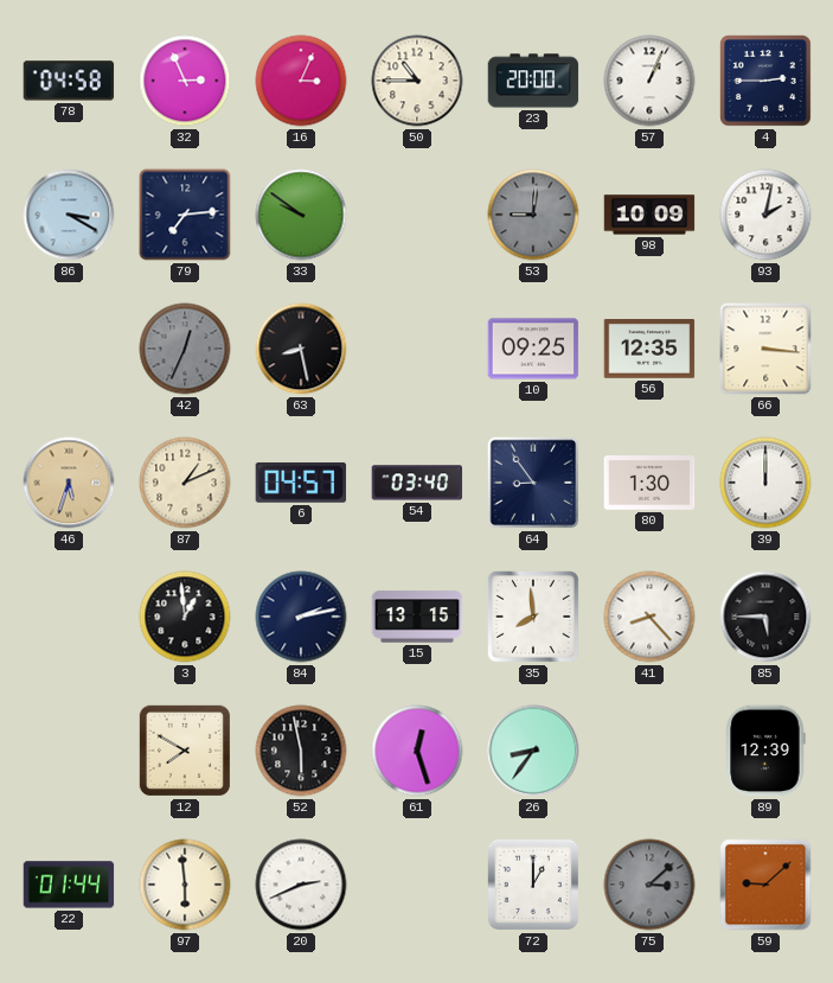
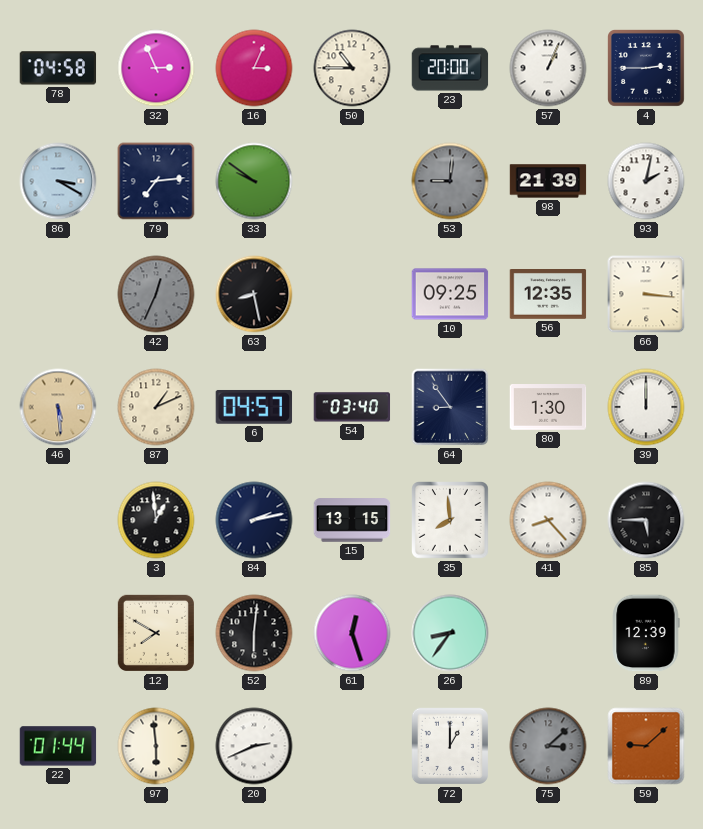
98: 10:09 -> 21:39
46: 5:33 -> 5:29
52: 5:58 -> 6:01
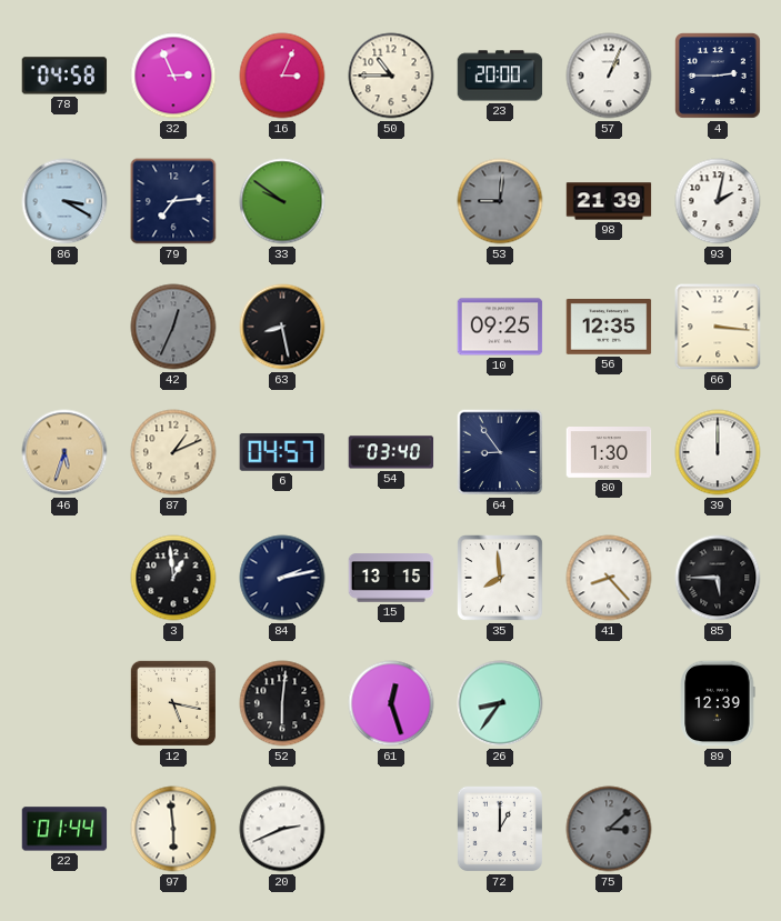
46: 5:29 -> 5:33
12: 7:50 -> 5:17
59: 9:08 -> none
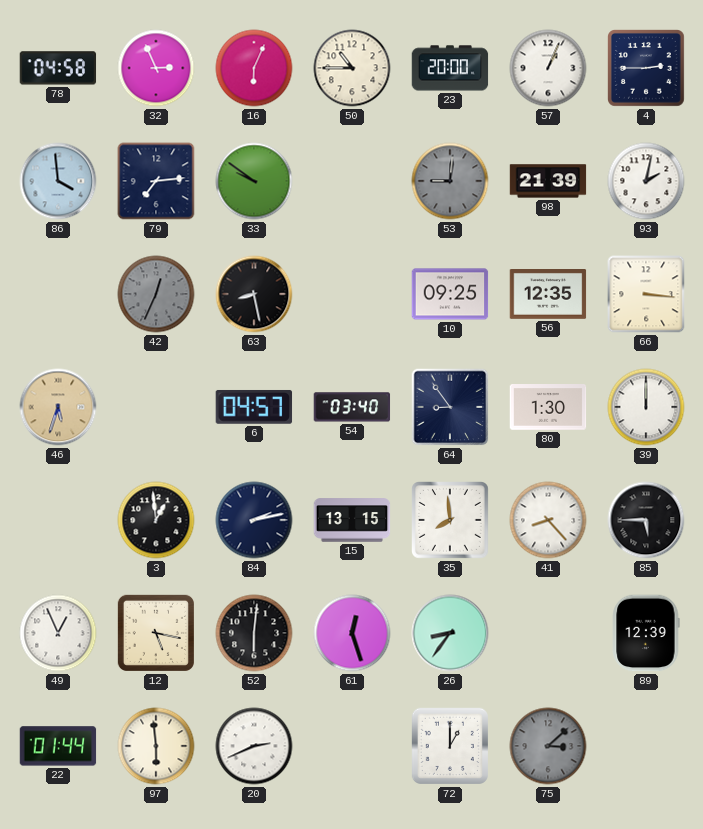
16: 3:04 -> 6:04
86: 3:20 -> 3:59
87: 1:11 -> none
49: none -> 12:56
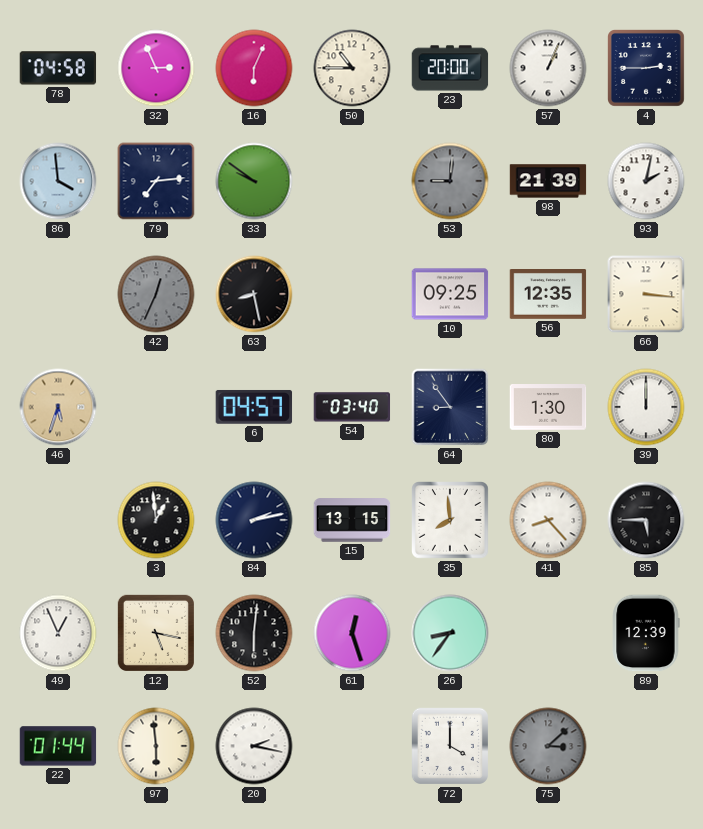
20: 2:41 -> 2:17
72: 1:00 -> 4:00
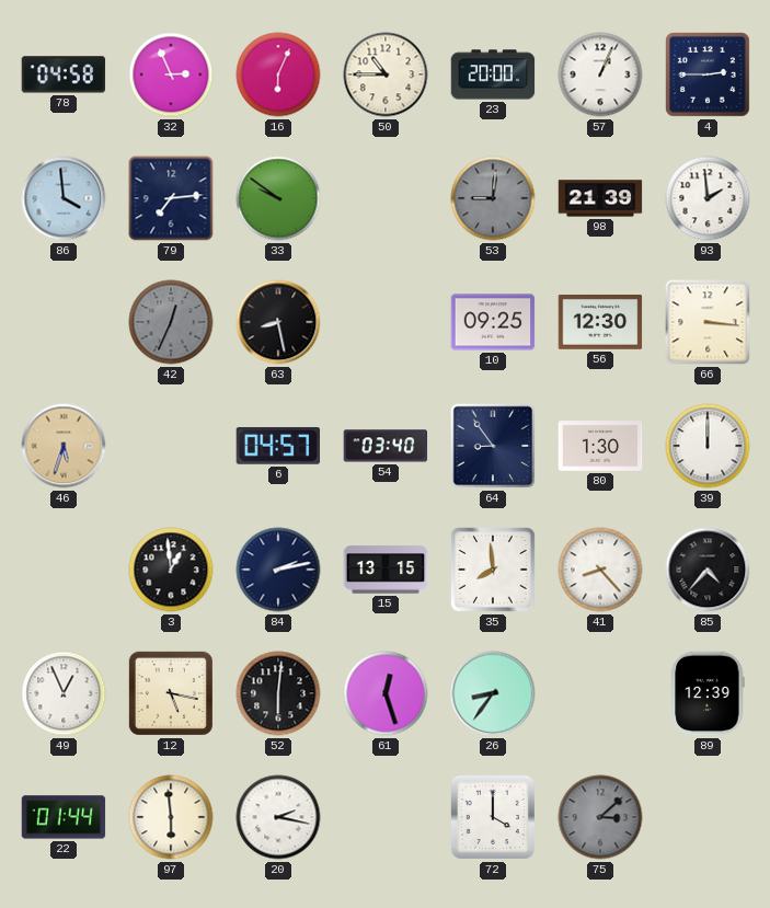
93: 2:02 -> 1:59
56: 12:35 -> 12:30
85: 5:45 -> 4:37
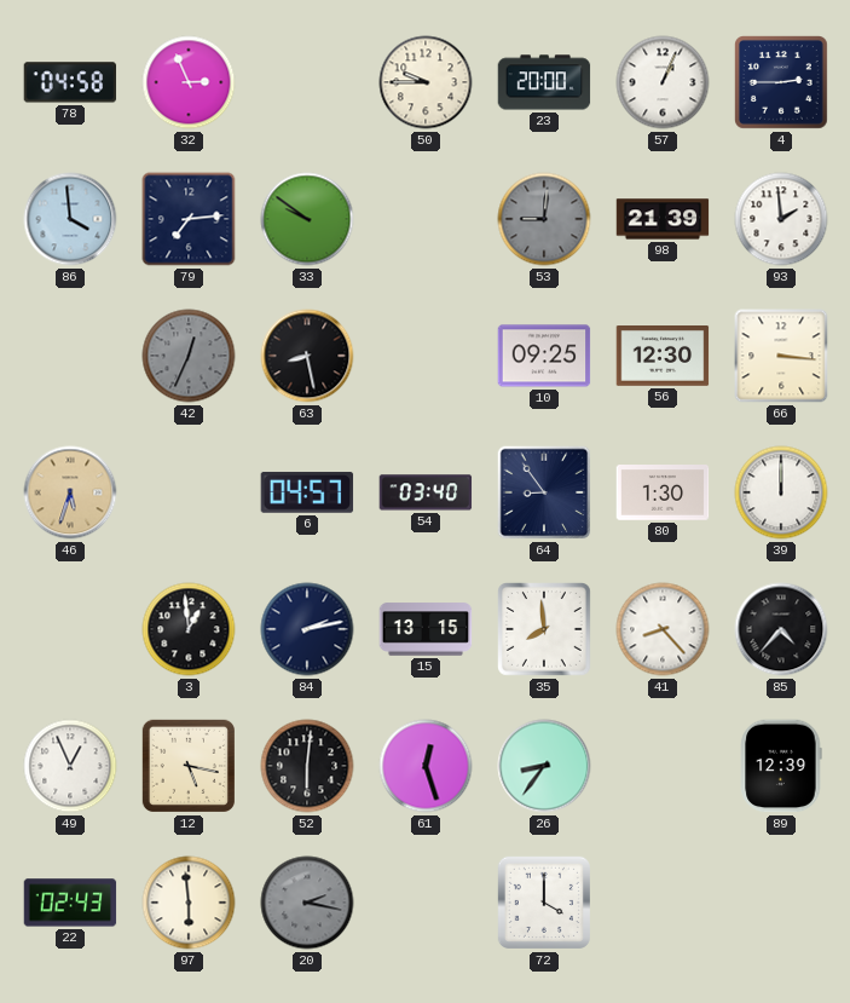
16: 6:04 -> none
50: 10:45 -> 9:45
22: 01:44 -> 02:43
20 dial: white -> grey
75: 3:08 -> none
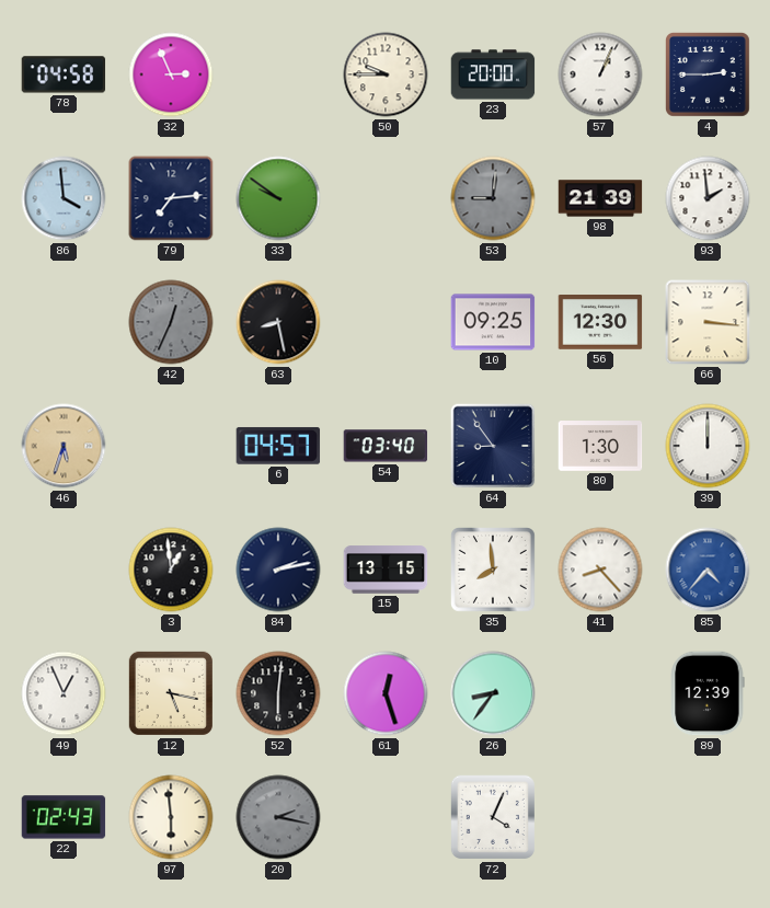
85 dial: black -> blue
72: 4:00 -> 4:04
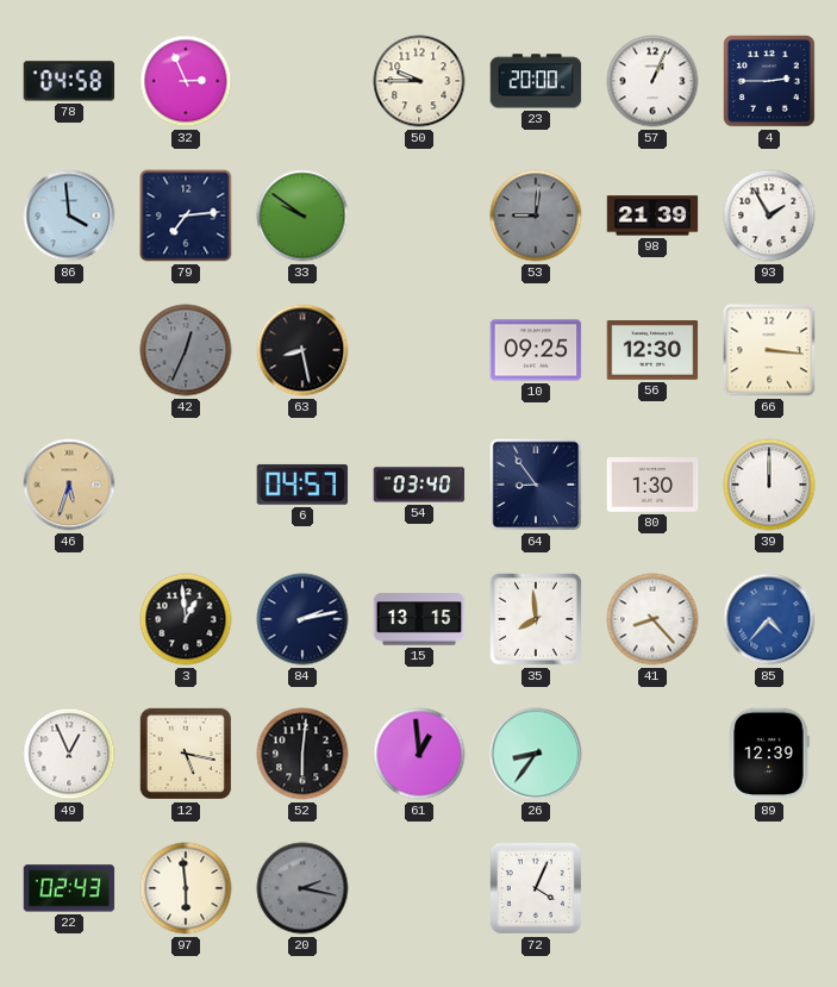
93: 1:59 -> 1:55
61: 12:27 -> 12:59
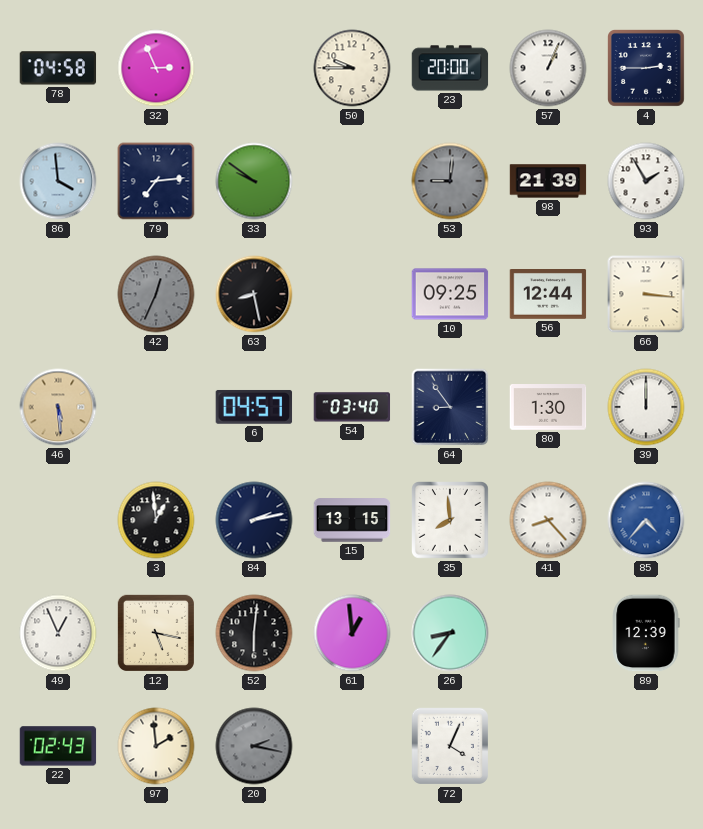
56: 12:30 -> 12:44
46: 5:33 -> 5:29
97: 5:59 -> 1:59
